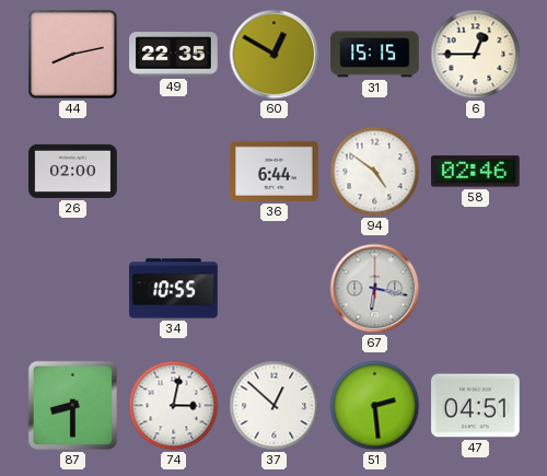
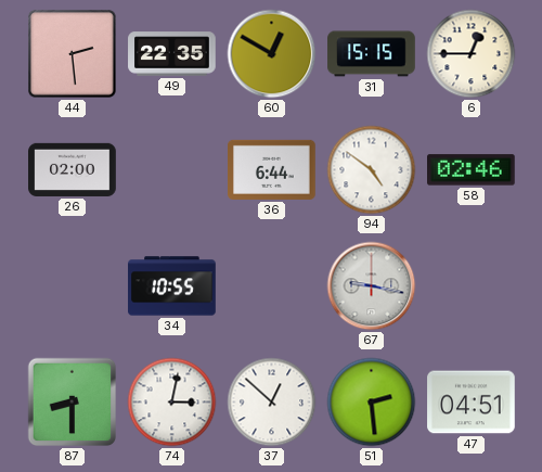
44: 8:13 -> 2:29
67: 6:17 -> 9:17
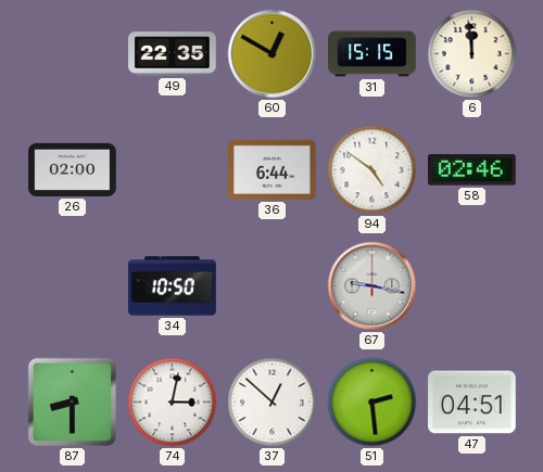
44: 2:29 -> none
6: 12:45 -> 11:59
34: 10:55 -> 10:50
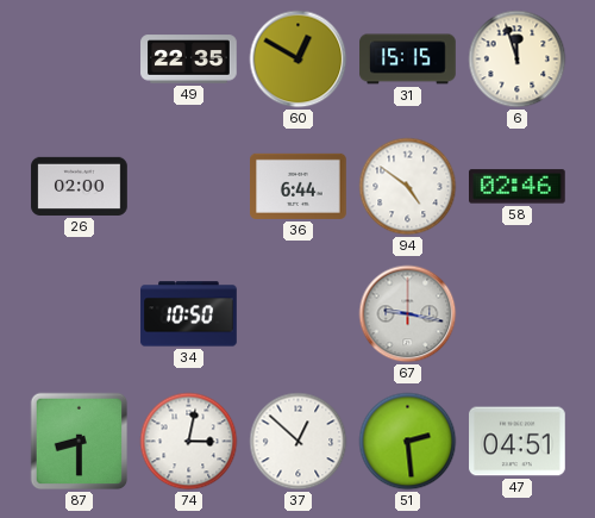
6: 11:59 -> 11:57
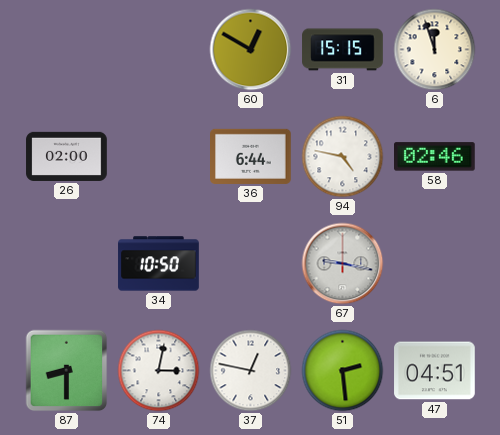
49: 22:35 -> none
94: 4:51 -> 4:47
37: 12:52 -> 12:47
